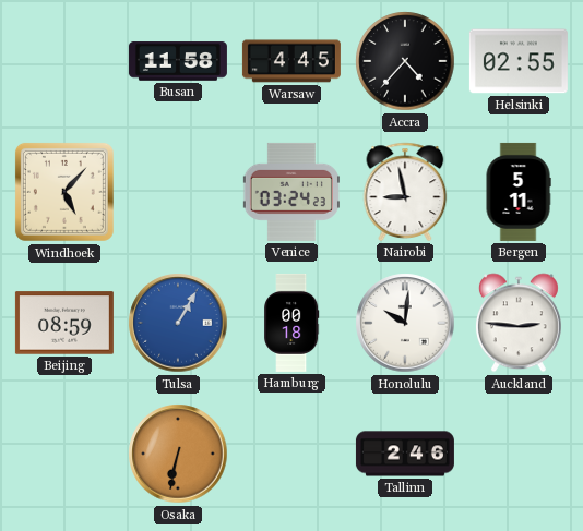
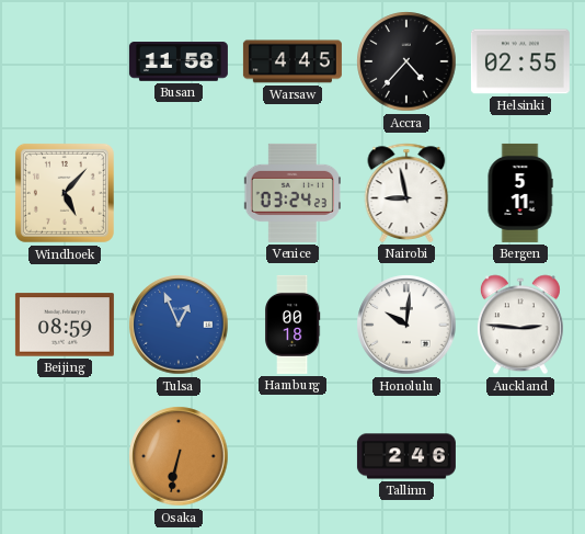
Tulsa: 1:05 -> 12:56
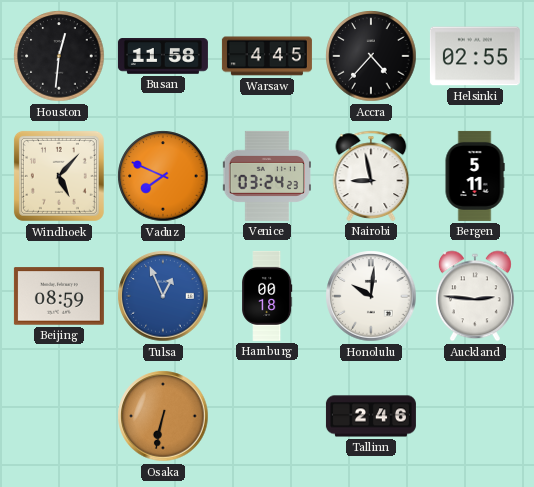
Houston: none -> 12:31
Vaduz: none -> 7:49
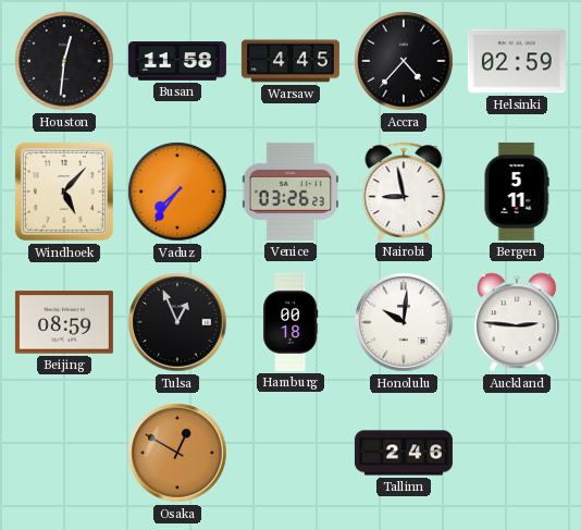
Helsinki: 02:55 -> 02:59
Vaduz: 7:49 -> 7:36
Venice: 03:24 -> 03:26
Tulsa dial: blue -> black
Osaka: 6:32 -> 12:50
